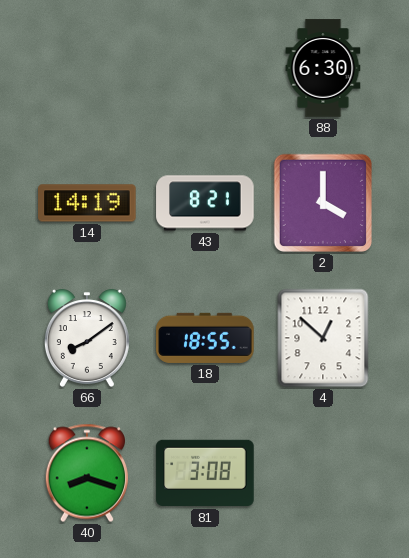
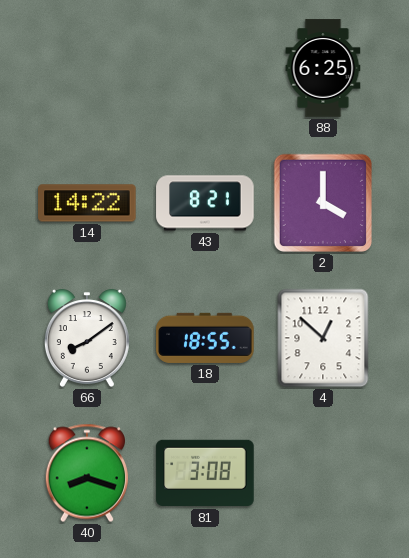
88: 6:30 -> 6:25
14: 14:19 -> 14:22
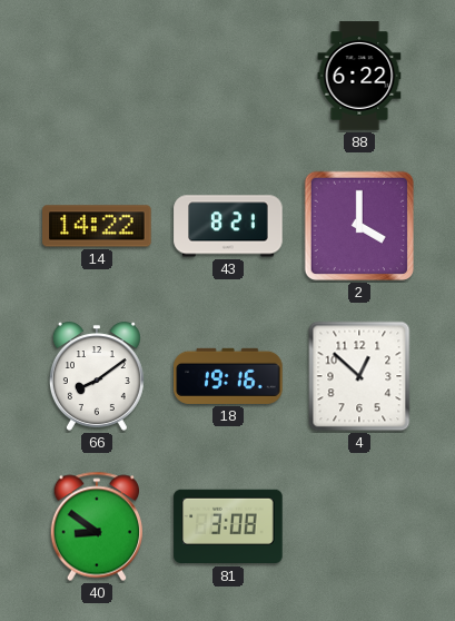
88: 6:25 -> 6:22
18: 18:55 -> 19:16
40: 8:18 -> 8:51
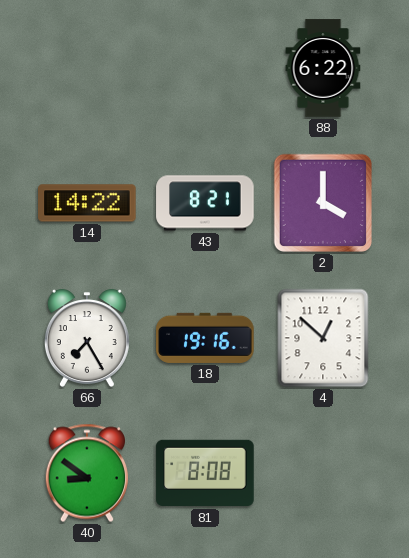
66: 8:09 -> 7:25
81: 3:08 -> 8:08
